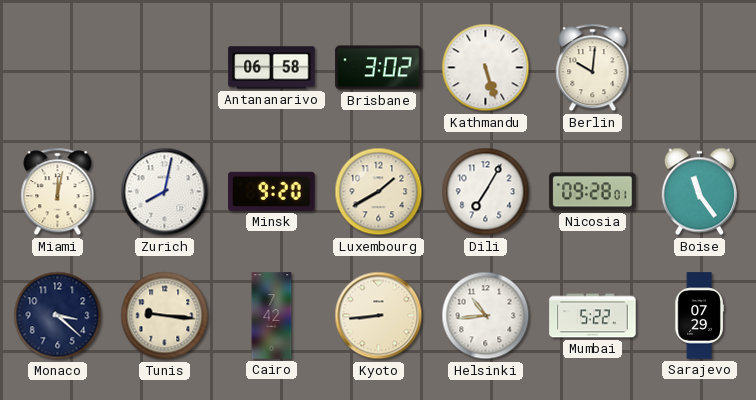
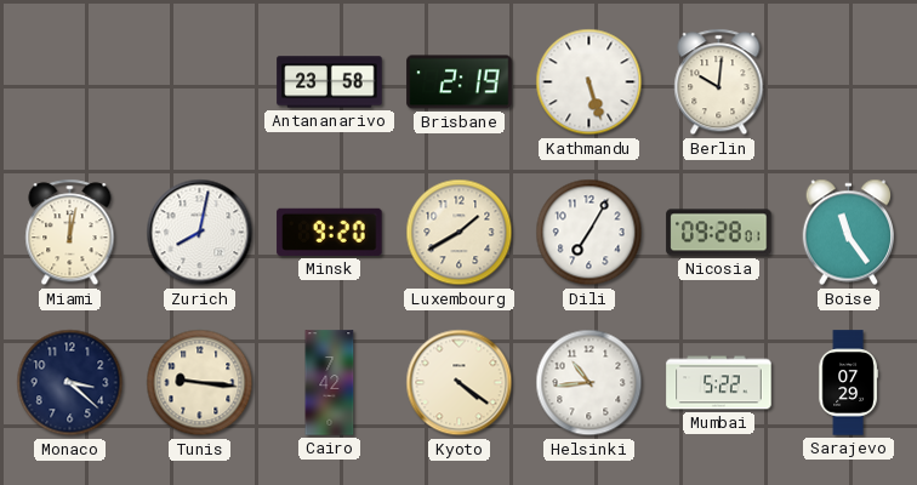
Antananarivo: 06:58 -> 23:58
Brisbane: 3:02 -> 2:19
Kyoto: 8:44 -> 4:21
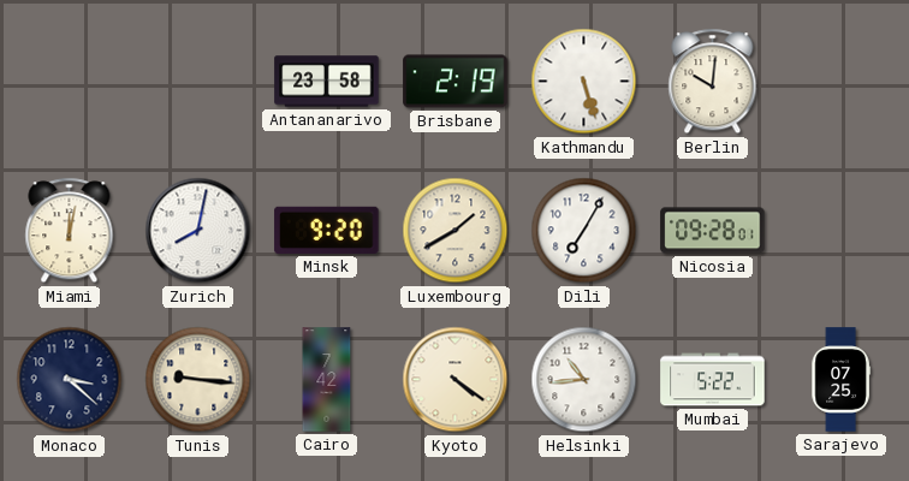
Boise: 11:24 -> none
Sarajevo: 07:29 -> 07:25
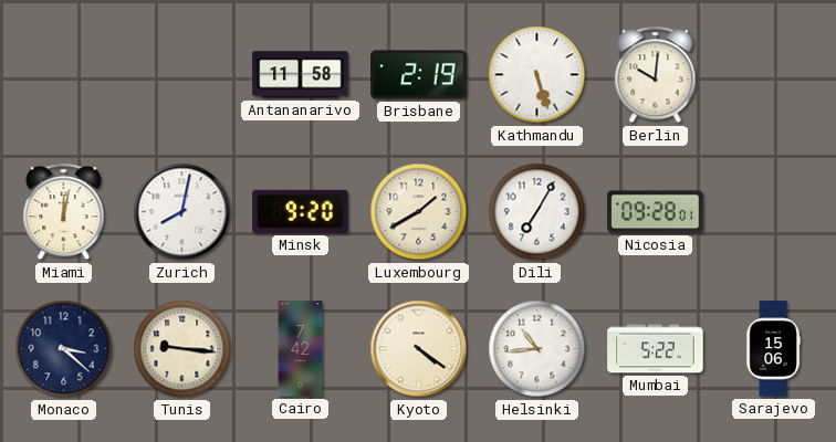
Antananarivo: 23:58 -> 11:58
Sarajevo: 07:25 -> 15:06
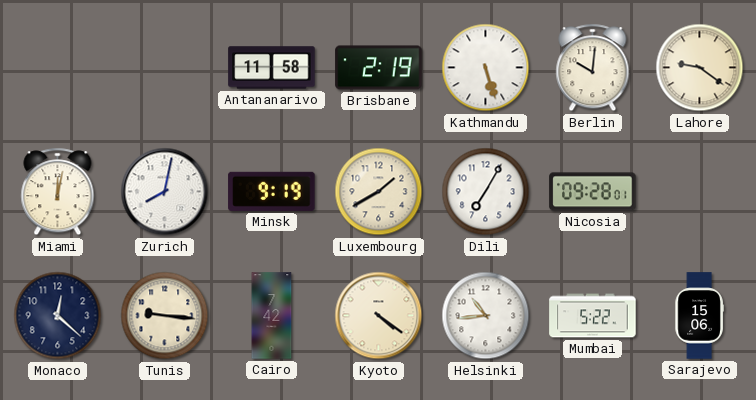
Lahore: none -> 9:21
Minsk: 9:20 -> 9:19
Monaco: 3:22 -> 12:22
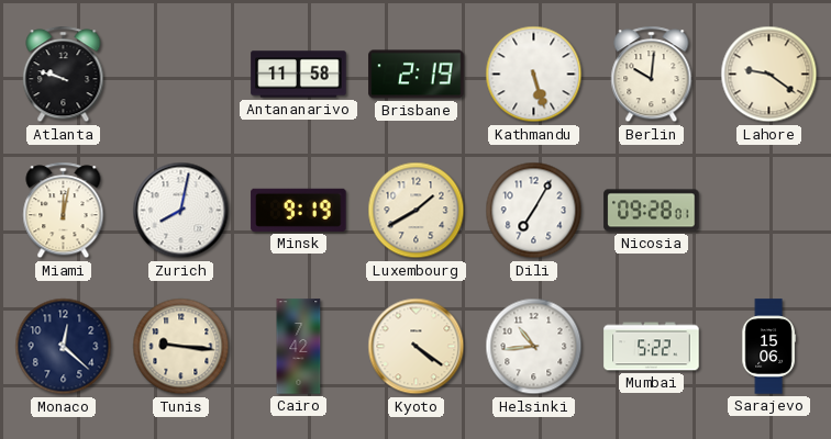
Atlanta: none -> 9:48
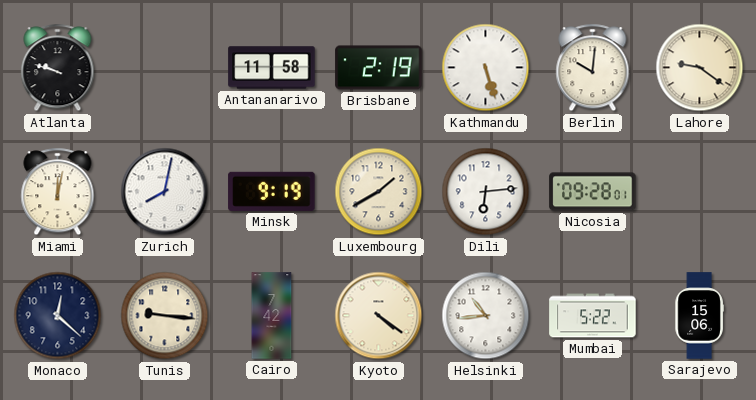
Dili: 7:05 -> 6:14
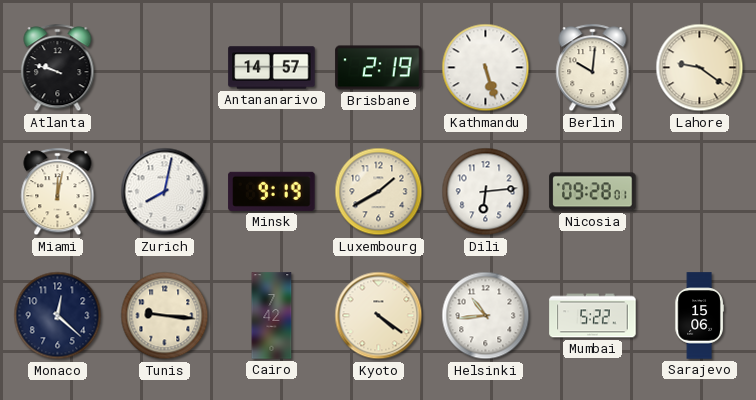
Antananarivo: 11:58 -> 14:57
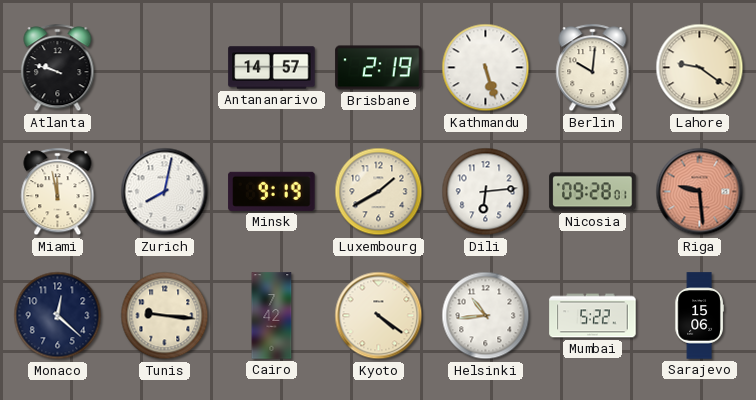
Miami: 12:02 -> 11:58
Riga: none -> 9:29
